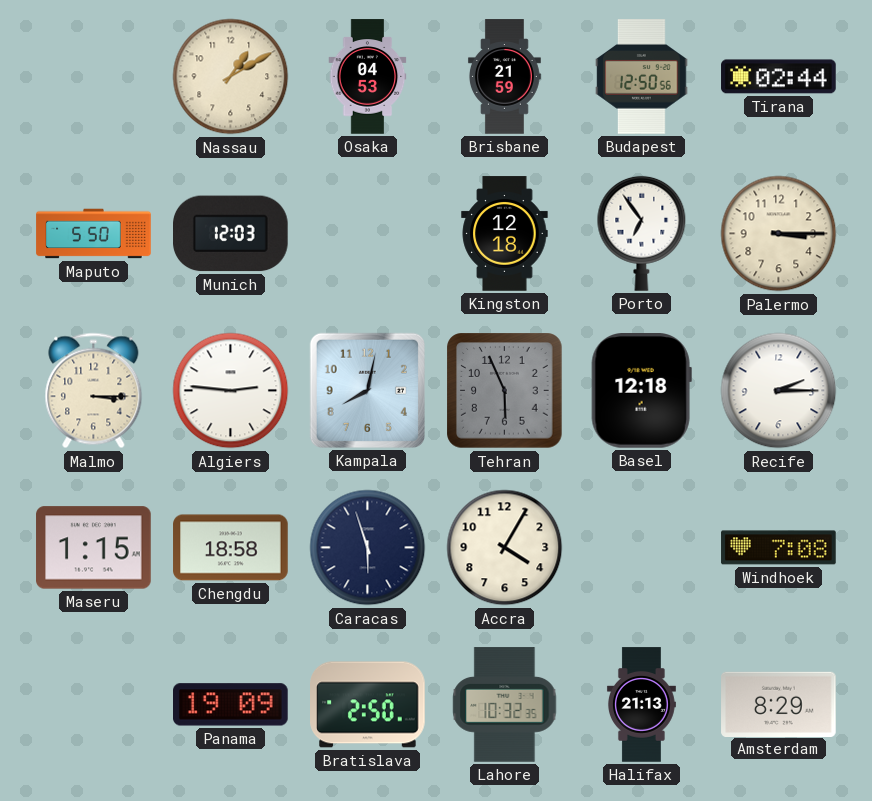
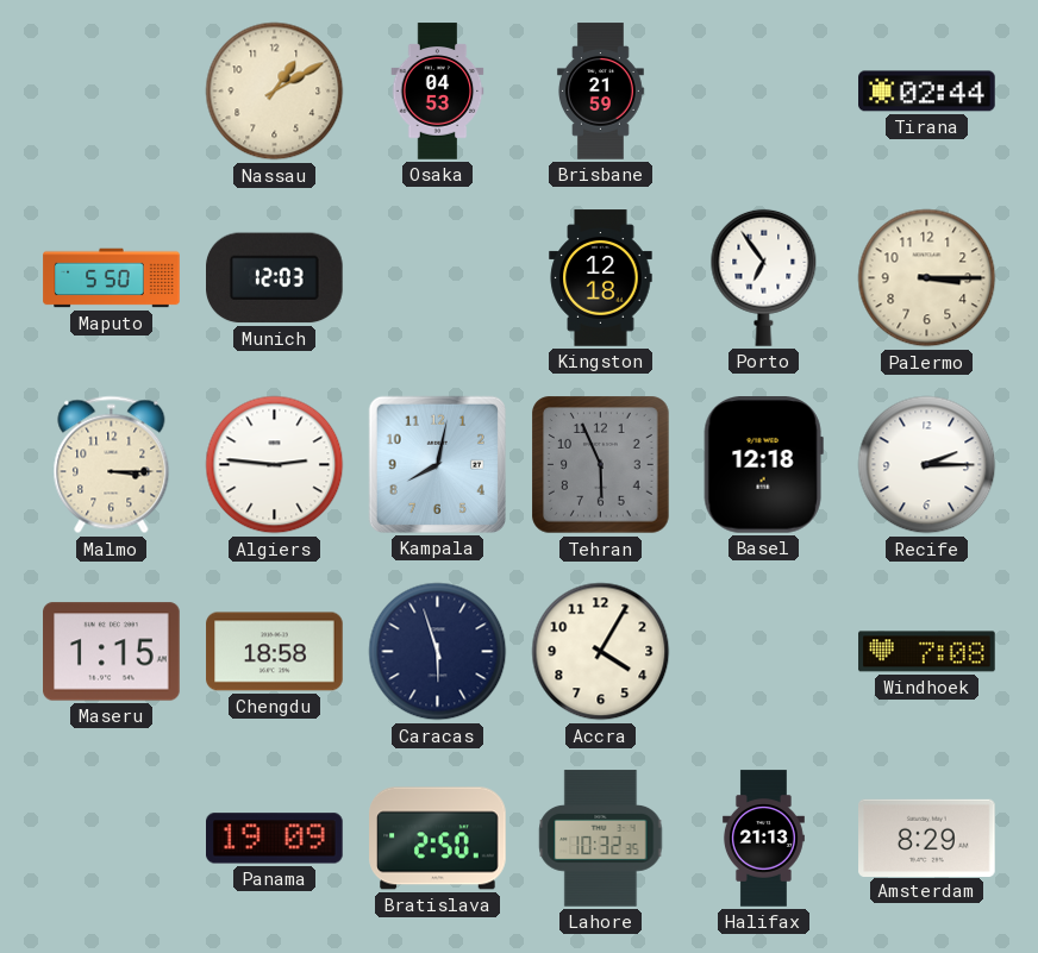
Budapest: 12:50 -> none
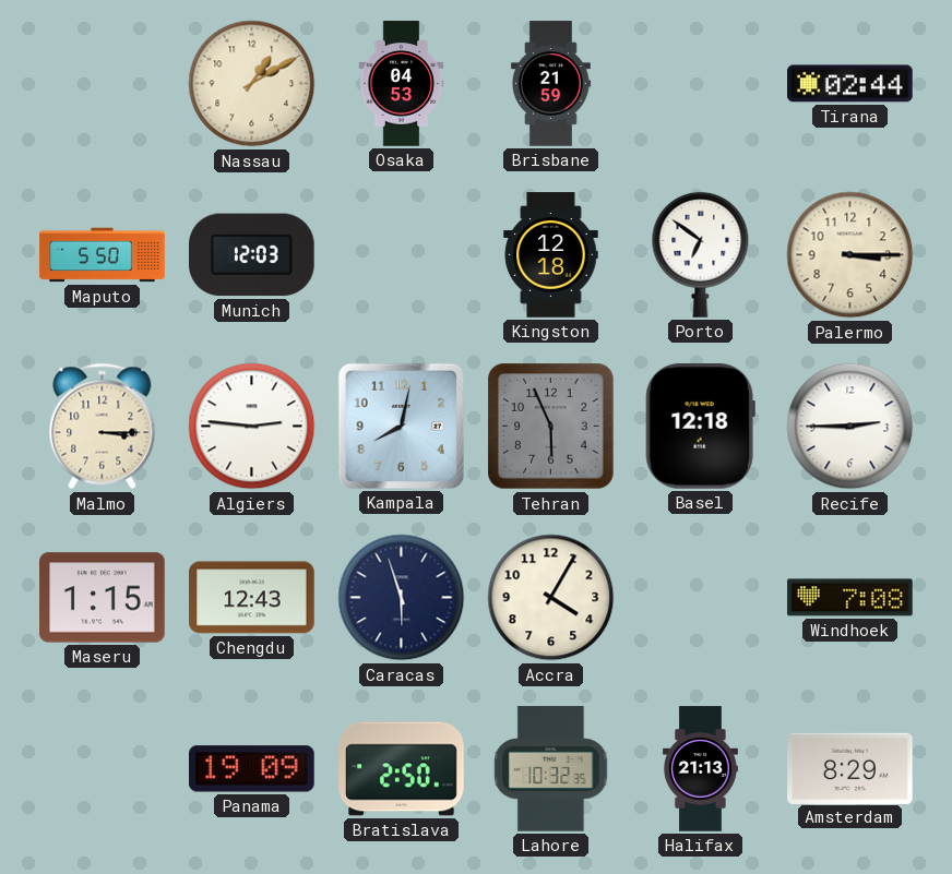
Porto: 6:54 -> 6:51
Recife: 2:15 -> 2:45
Chengdu: 18:58 -> 12:43
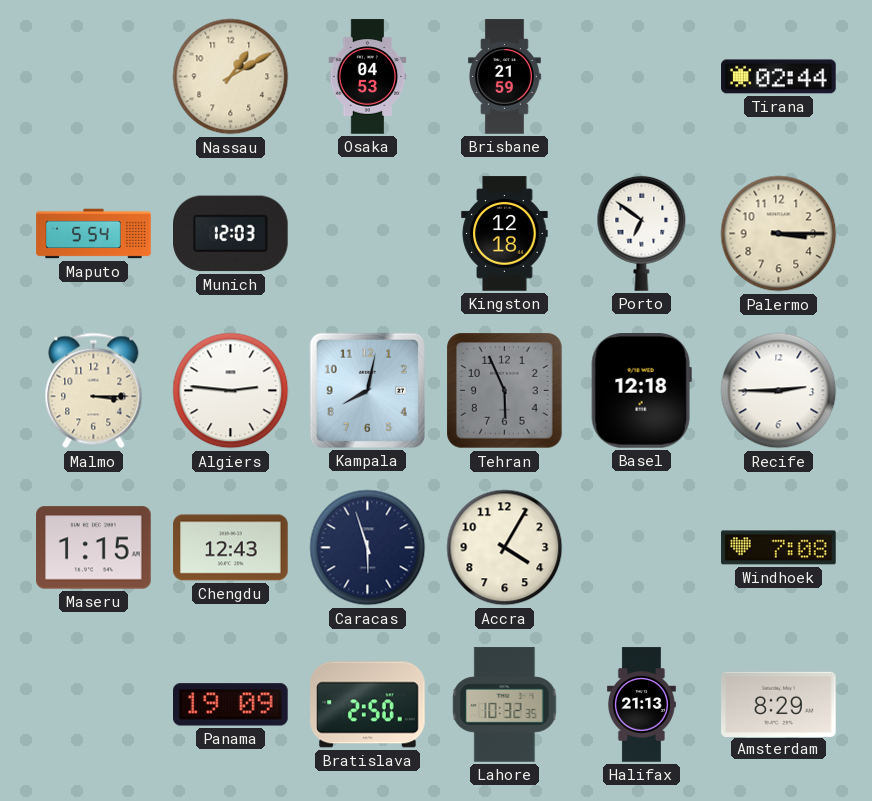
Maputo: 5:50 -> 5:54
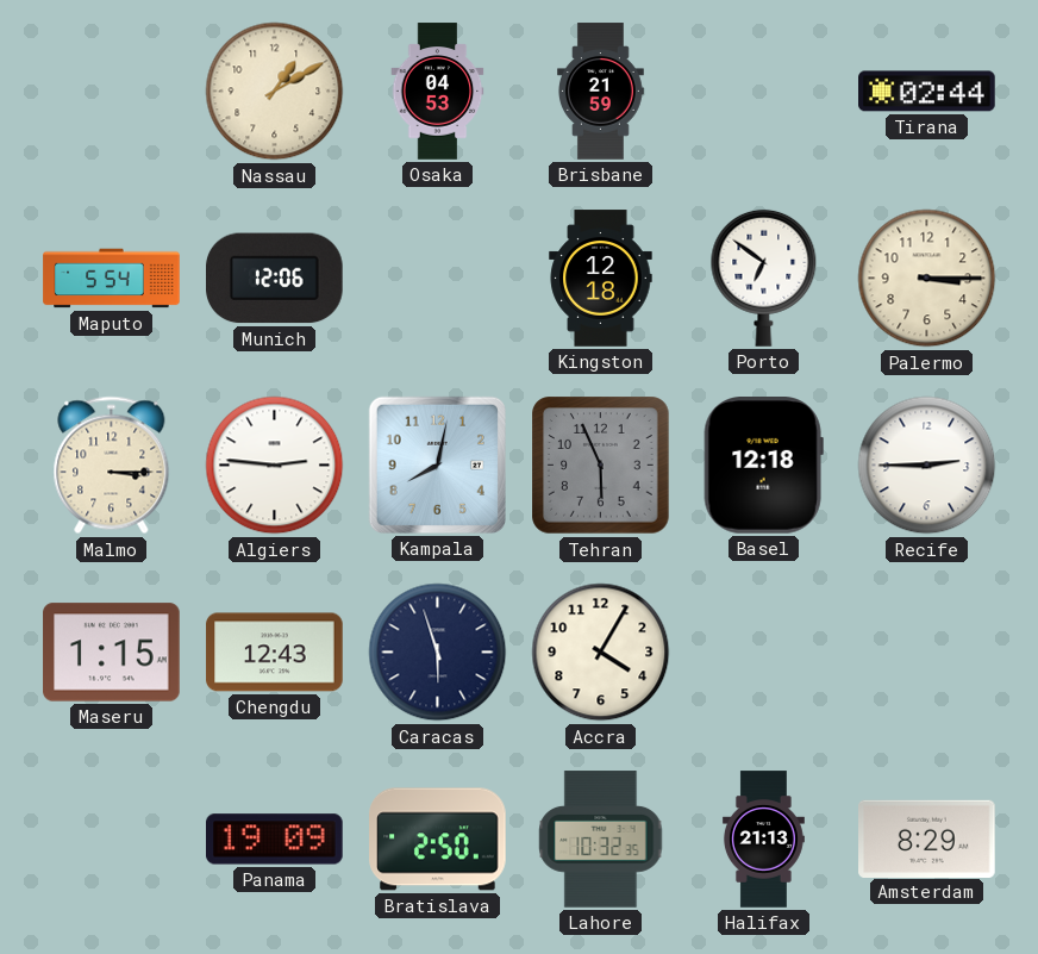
Munich: 12:03 -> 12:06
Windhoek: 7:08 -> none
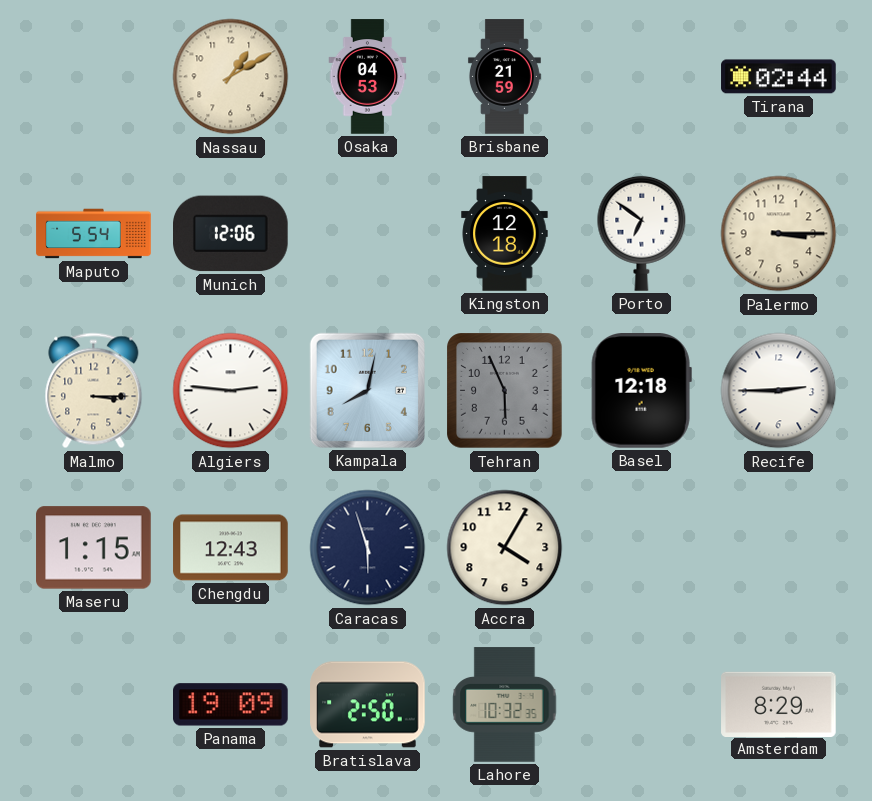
Halifax: 21:13 -> none
